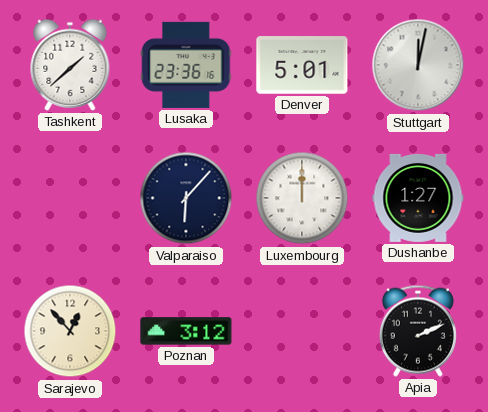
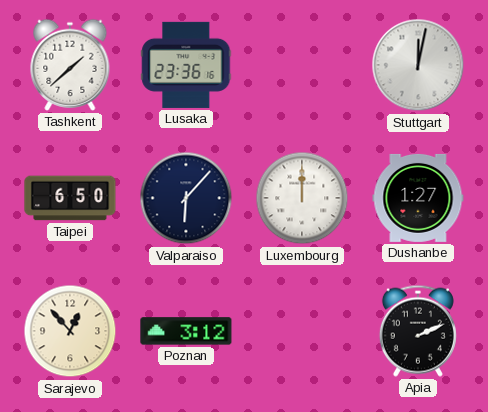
Denver: 5:01 -> none
Taipei: none -> 6:50
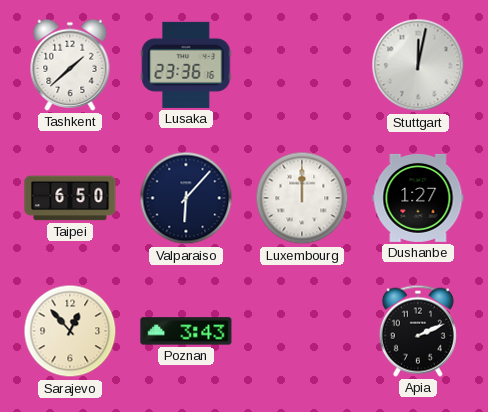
Poznan: 3:12 -> 3:43
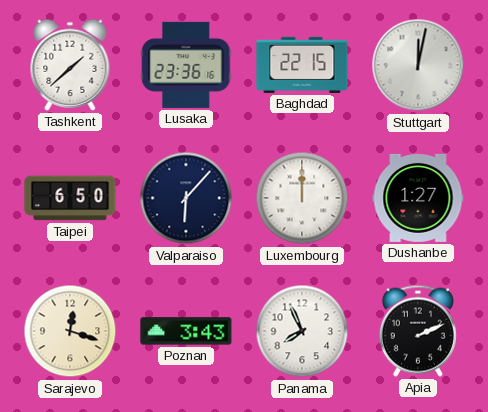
Baghdad: none -> 22:15
Sarajevo: 12:53 -> 12:18
Panama: none -> 7:56
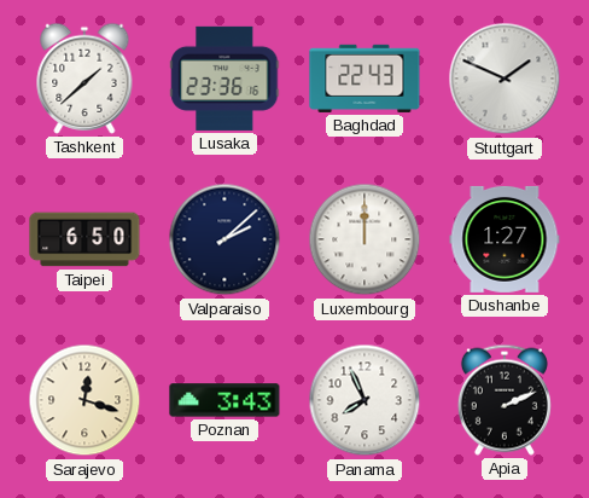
Baghdad: 22:15 -> 22:43
Stuttgart: 12:02 -> 1:49
Valparaiso: 6:07 -> 2:08
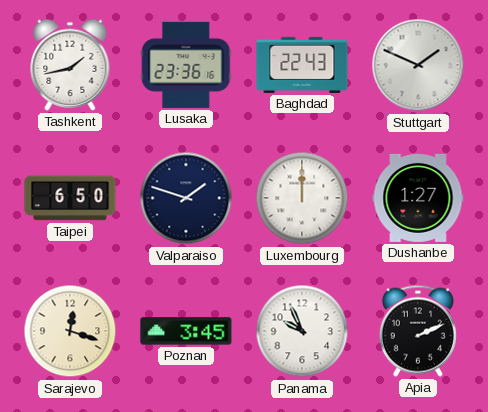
Tashkent: 1:38 -> 1:43
Valparaiso: 2:08 -> 1:48
Poznan: 3:43 -> 3:45
Panama: 7:56 -> 9:56
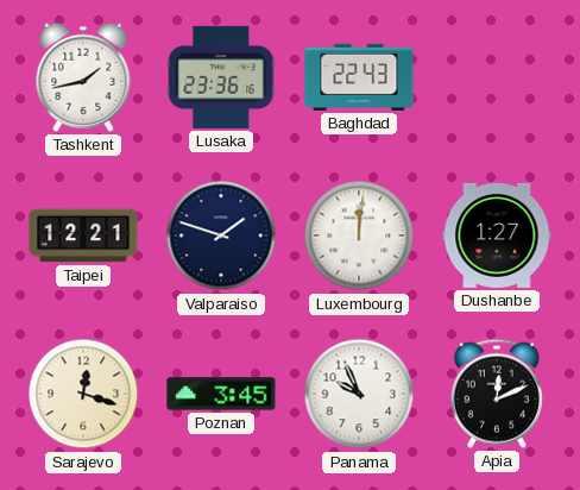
Stuttgart: 1:49 -> none
Taipei: 6:50 -> 12:21
Luxembourg: 12:00 -> 12:01
Apia: 2:11 -> 12:11
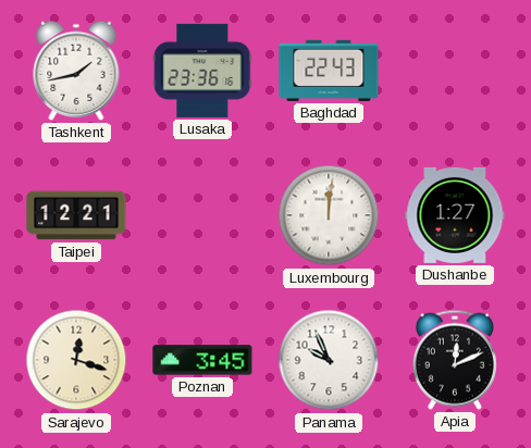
Valparaiso: 1:48 -> none
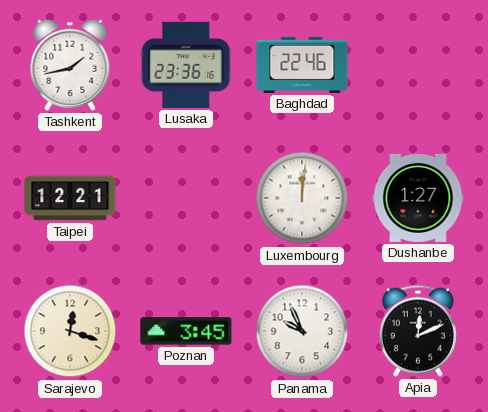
Baghdad: 22:43 -> 22:46
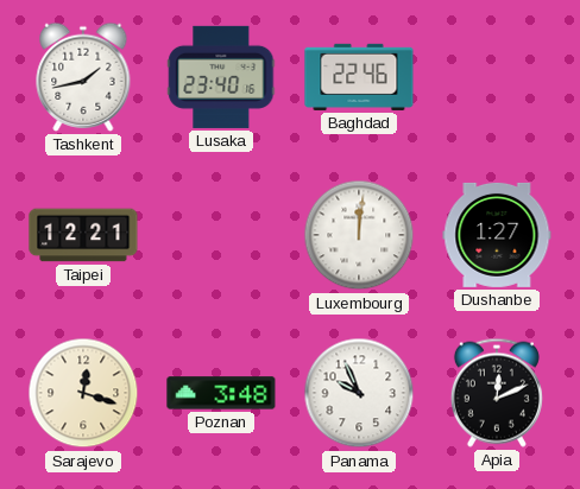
Lusaka: 23:36 -> 23:40
Poznan: 3:45 -> 3:48
